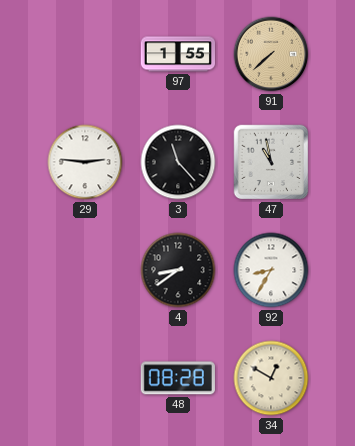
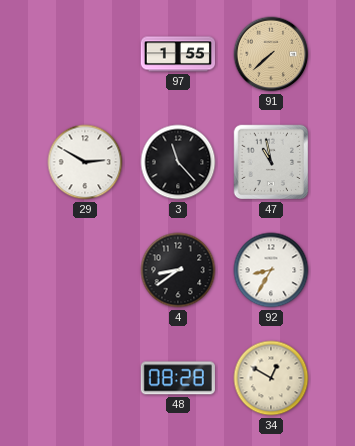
29: 2:46 -> 2:50
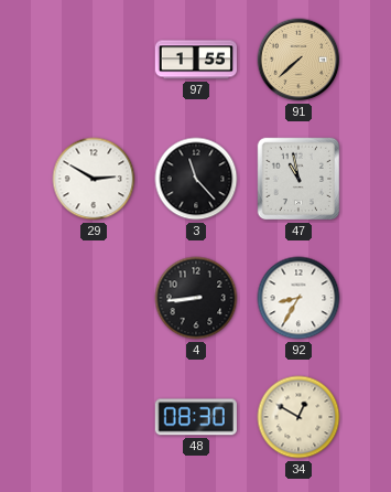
4: 8:39 -> 8:44
48: 08:28 -> 08:30
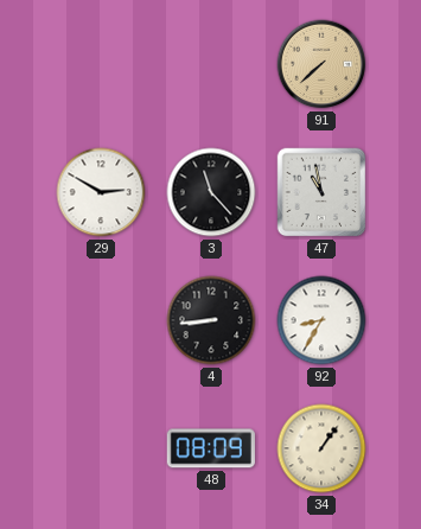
97: 1:55 -> none
48: 08:30 -> 08:09
34: 12:50 -> 1:06
